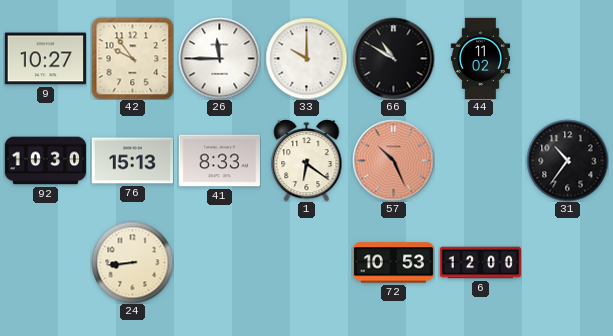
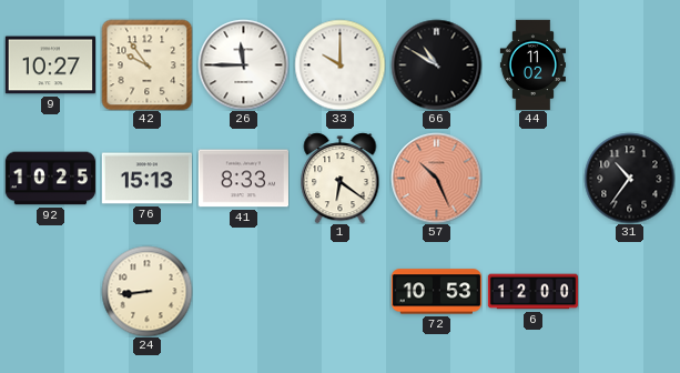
92: 10:30 -> 10:25
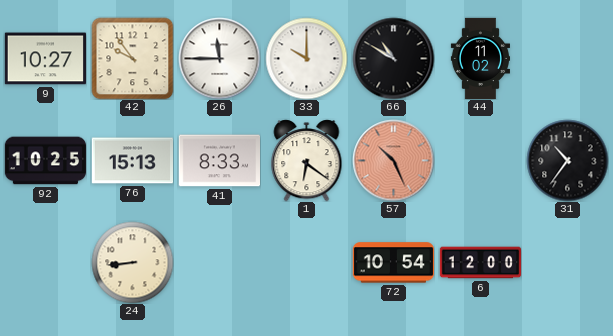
72: 10:53 -> 10:54
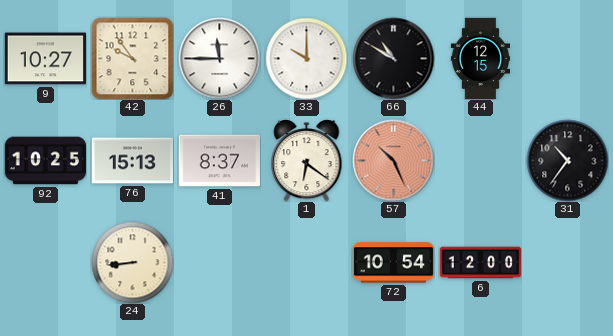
44: 11:02 -> 12:15
41: 8:33 -> 8:37
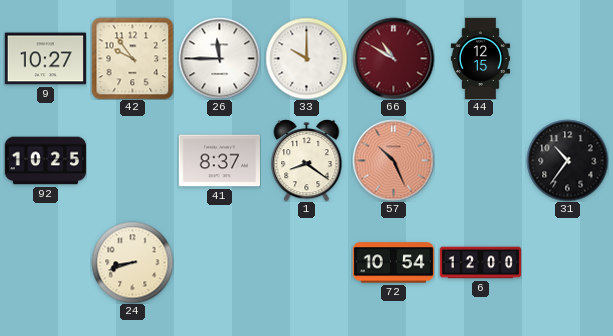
66 dial: black -> burgundy
76: 15:13 -> none
1: 6:21 -> 8:21
24: 8:44 -> 8:42
